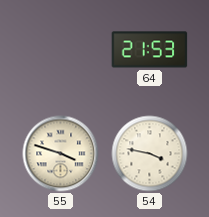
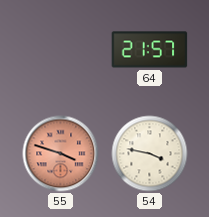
64: 21:53 -> 21:57
55 dial: cream -> salmon
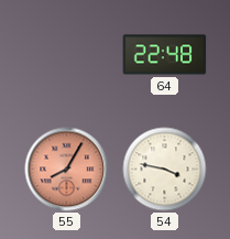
64: 21:57 -> 22:48
55: 3:48 -> 8:05
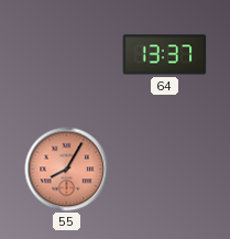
64: 22:48 -> 13:37
54: 3:47 -> none
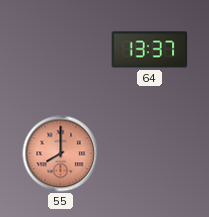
55: 8:05 -> 8:00
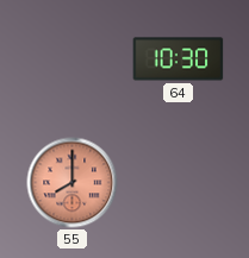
64: 13:37 -> 10:30
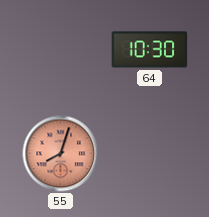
55: 8:00 -> 8:03
